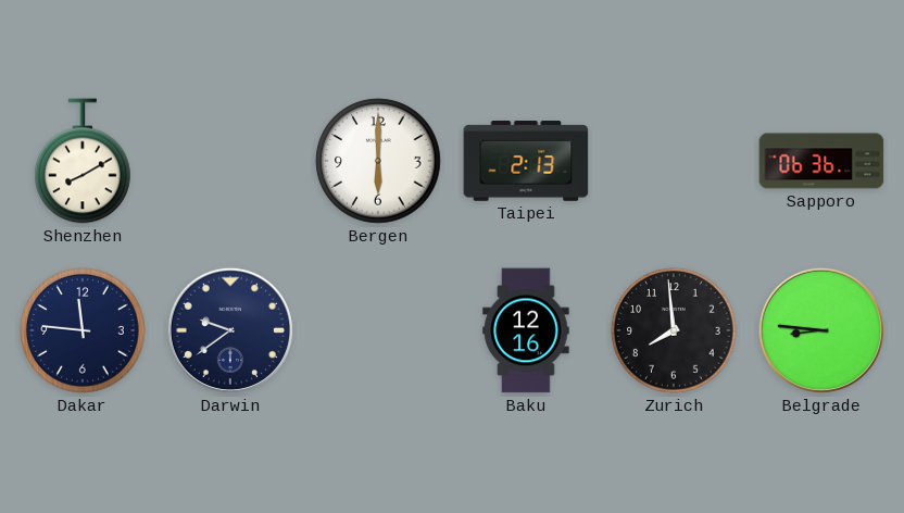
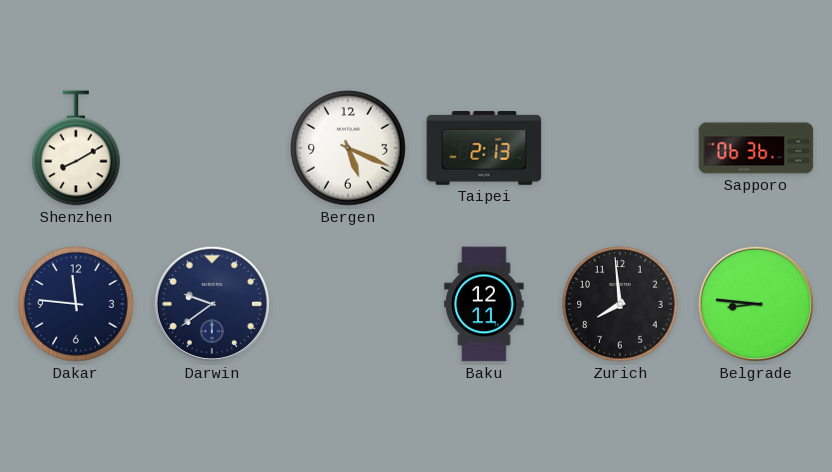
Bergen: 6:00 -> 5:19
Baku: 12:16 -> 12:11
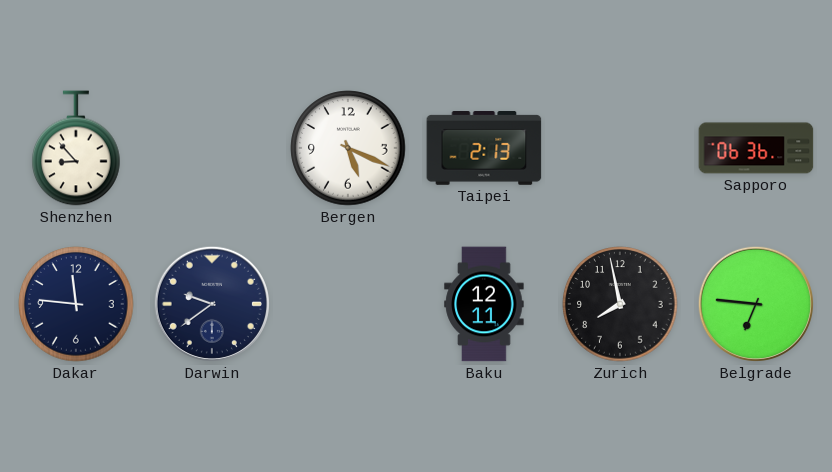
Shenzhen: 8:10 -> 8:53
Zurich: 7:59 -> 7:58
Belgrade: 8:46 -> 6:46
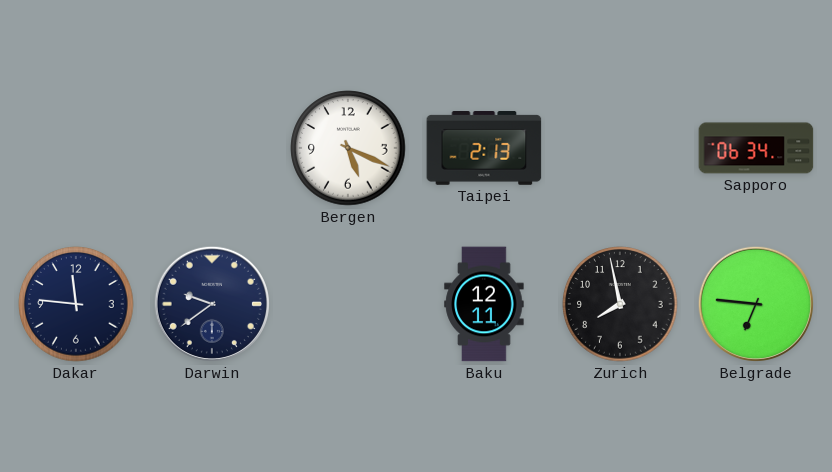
Shenzhen: 8:53 -> none
Sapporo: 06:36 -> 06:34
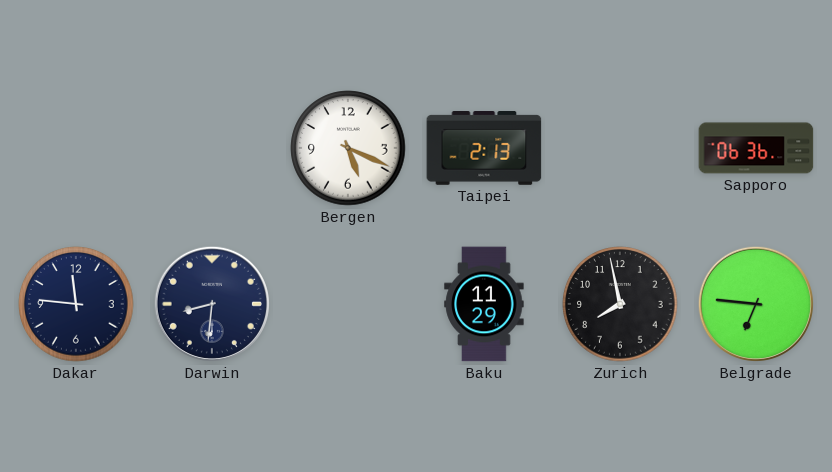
Sapporo: 06:34 -> 06:36
Darwin: 9:39 -> 8:31
Baku: 12:11 -> 11:29
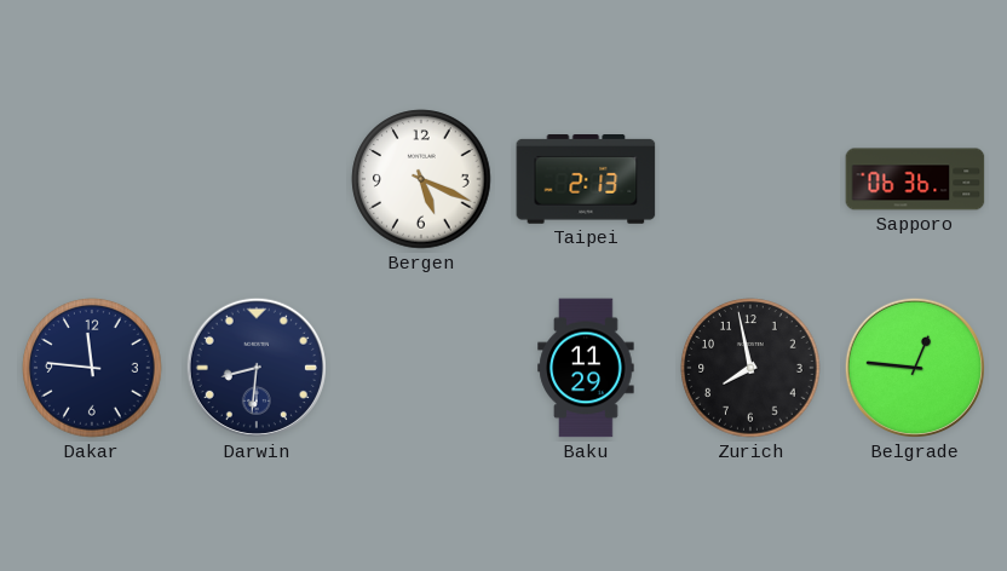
Belgrade: 6:46 -> 12:46
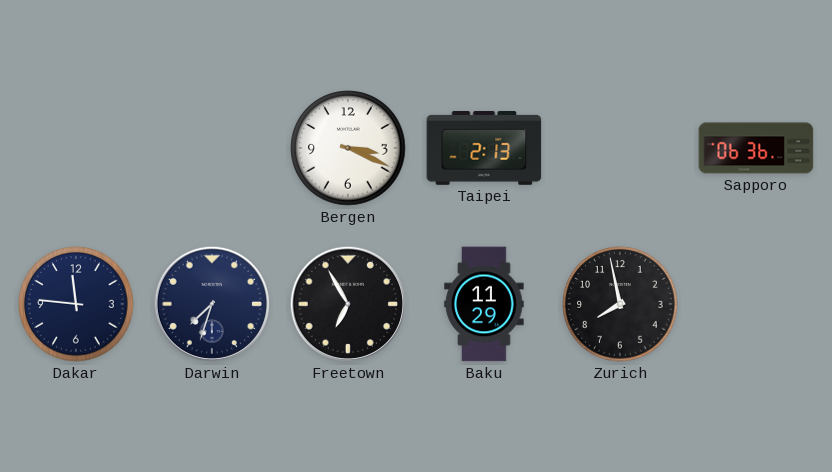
Bergen: 5:19 -> 3:19
Darwin: 8:31 -> 7:33
Freetown: none -> 6:55
Belgrade: 12:46 -> none
